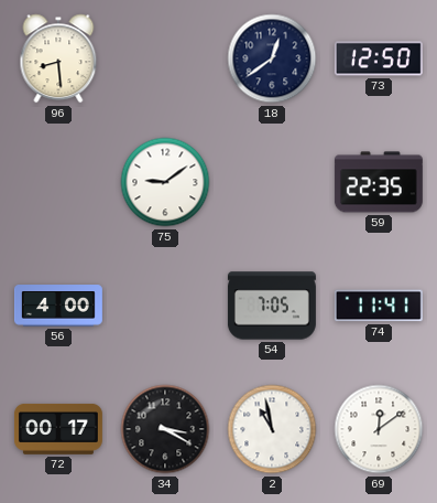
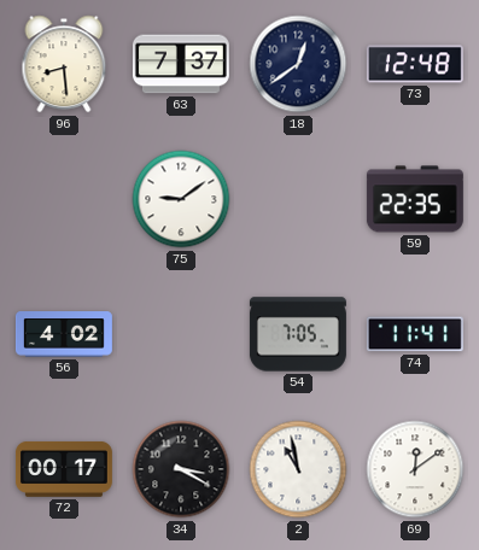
63: none -> 7:37
73: 12:50 -> 12:48
56: 4:00 -> 4:02
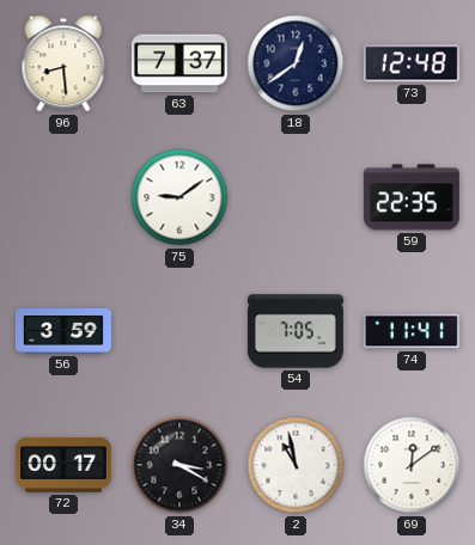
56: 4:02 -> 3:59
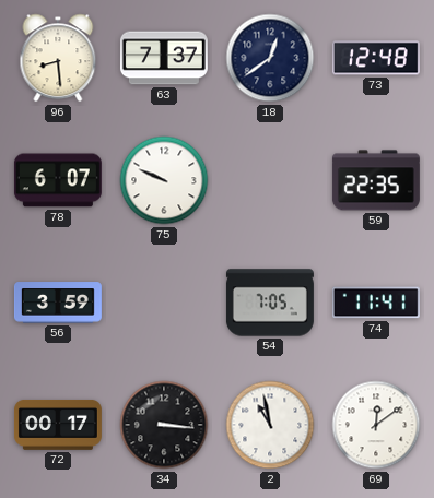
78: none -> 6:07
75: 9:09 -> 9:49
34: 3:20 -> 3:16
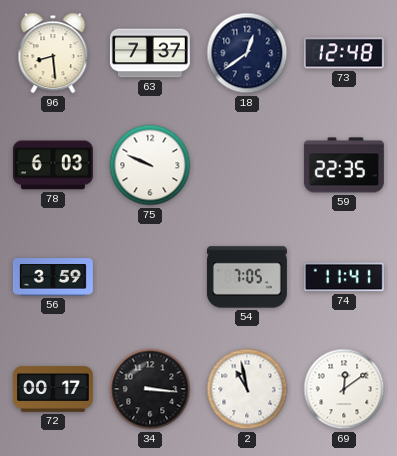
78: 6:07 -> 6:03
